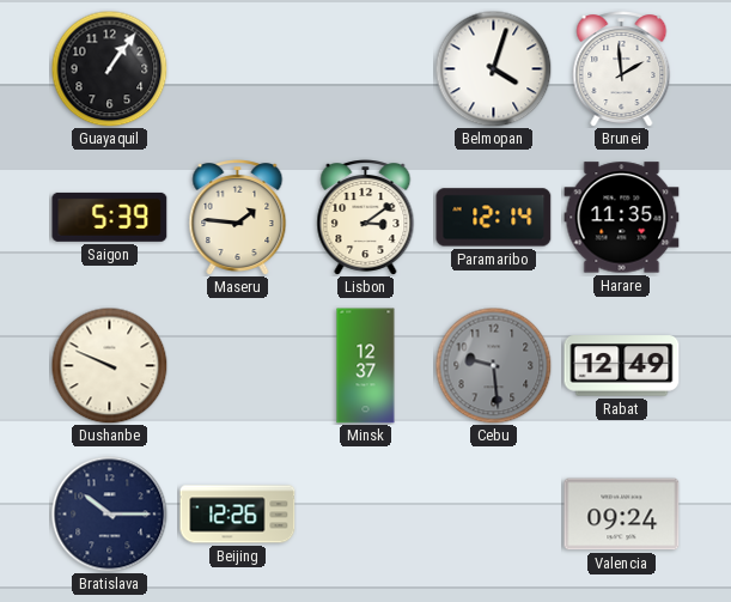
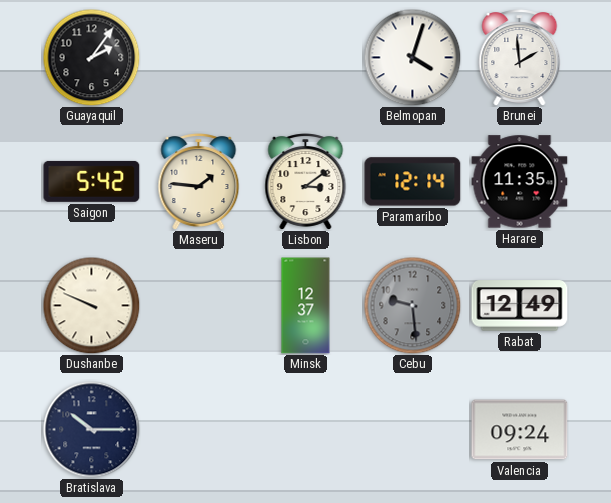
Guayaquil: 1:06 -> 2:06
Saigon: 5:39 -> 5:42
Beijing: 12:26 -> none
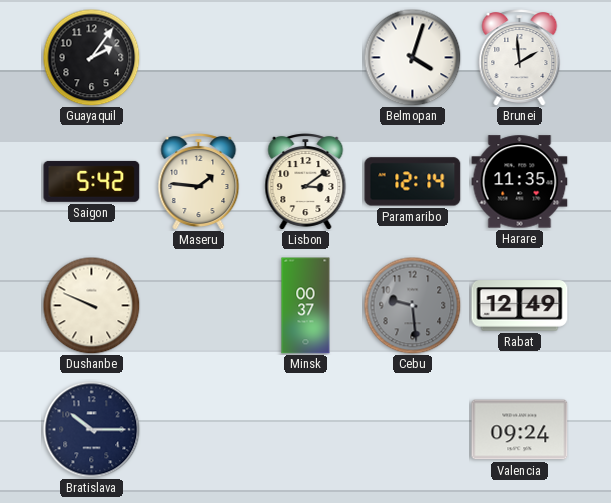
Minsk: 12:37 -> 00:37
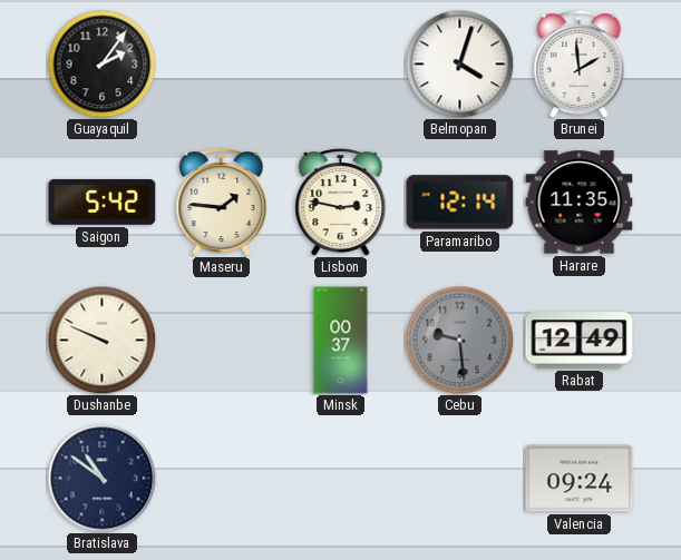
Lisbon: 3:09 -> 2:47
Bratislava: 10:15 -> 10:51
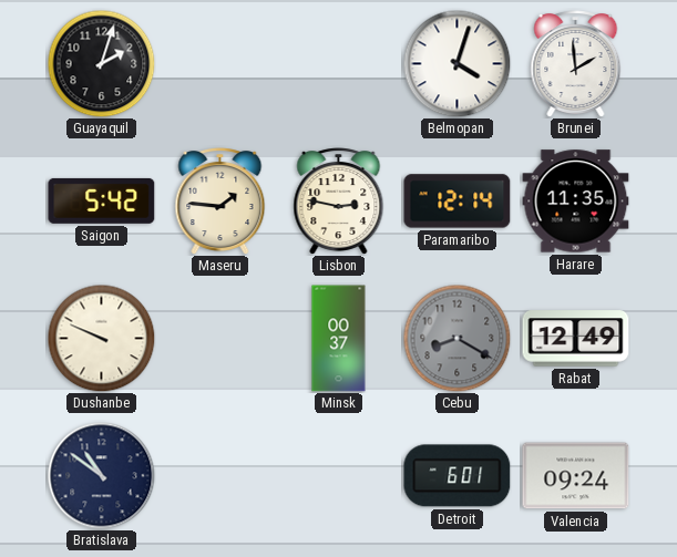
Guayaquil: 2:06 -> 2:03
Cebu: 9:29 -> 8:20
Detroit: none -> 6:01
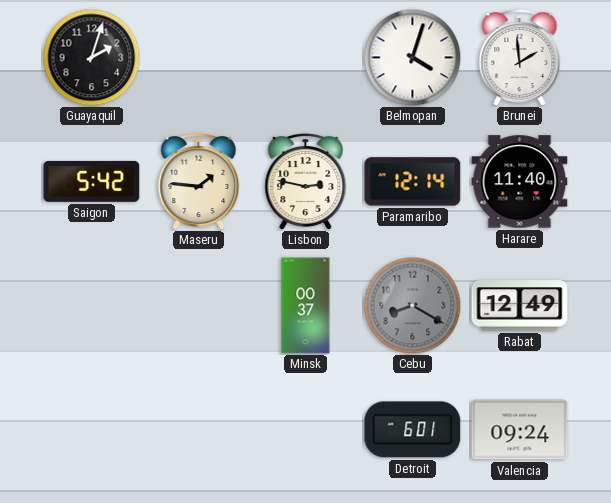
Harare: 11:35 -> 11:40
Dushanbe: 9:49 -> none
Bratislava: 10:51 -> none
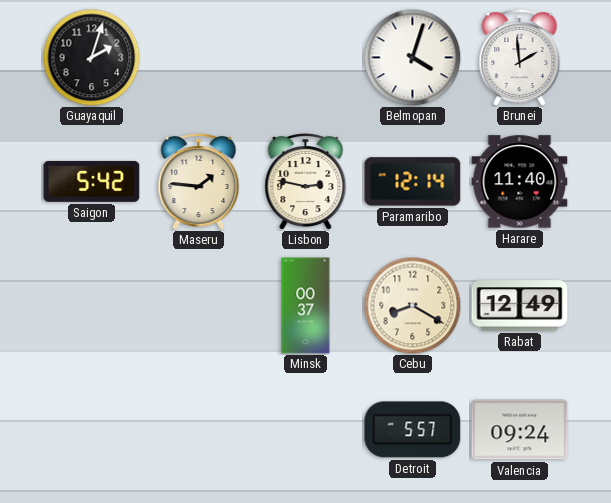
Cebu dial: grey -> cream
Detroit: 6:01 -> 5:57
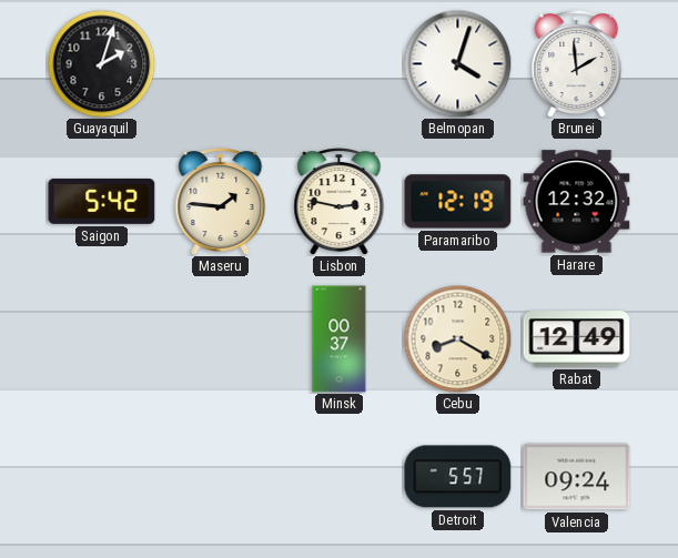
Paramaribo: 12:14 -> 12:19
Harare: 11:40 -> 12:32
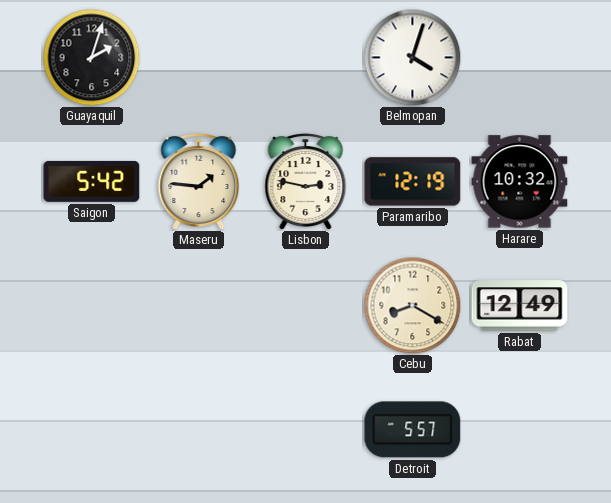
Brunei: 1:59 -> none
Harare: 12:32 -> 10:32
Minsk: 00:37 -> none
Valencia: 09:24 -> none
